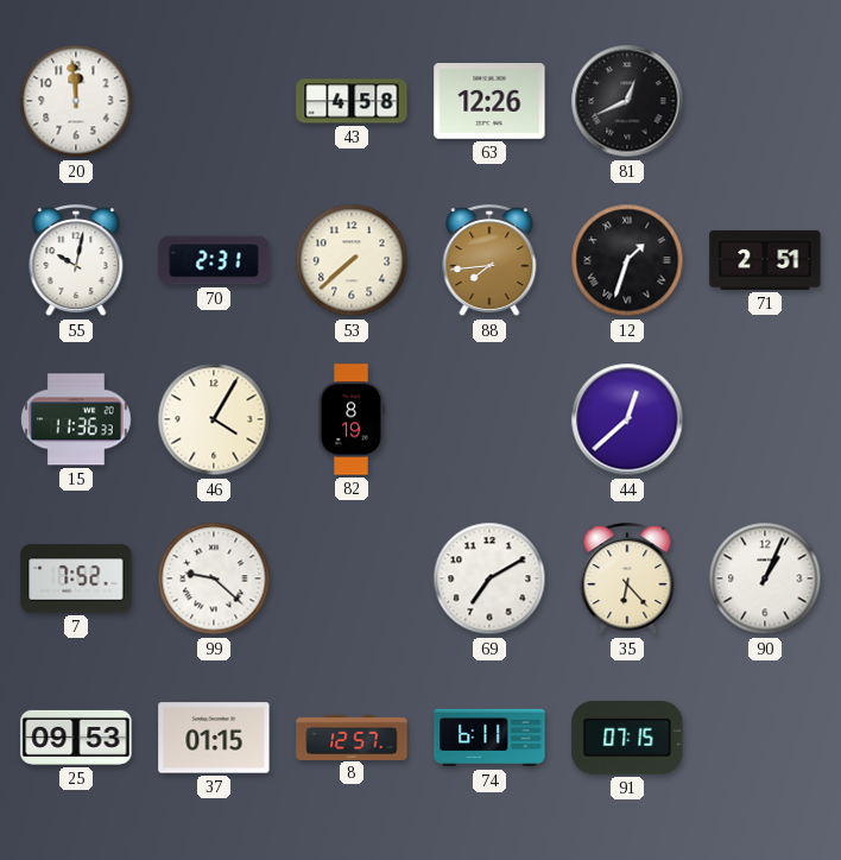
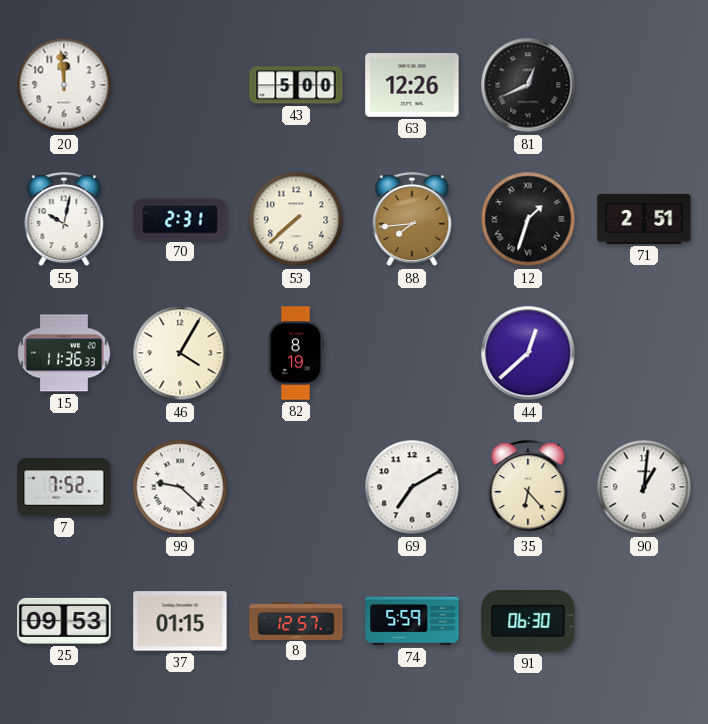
43: 4:58 -> 5:00
90: 1:04 -> 1:01
74: 6:11 -> 5:59
91: 07:15 -> 06:30
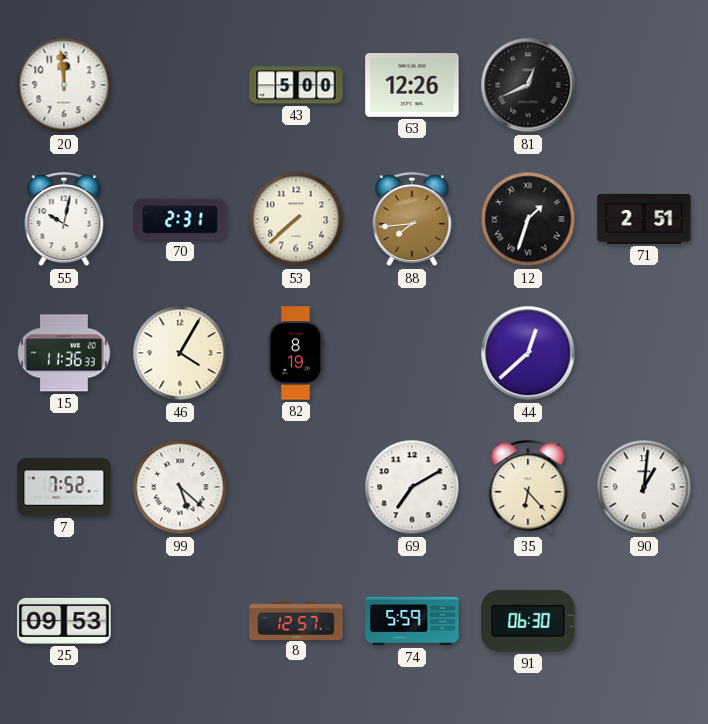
99: 9:22 -> 5:22
37: 01:15 -> none
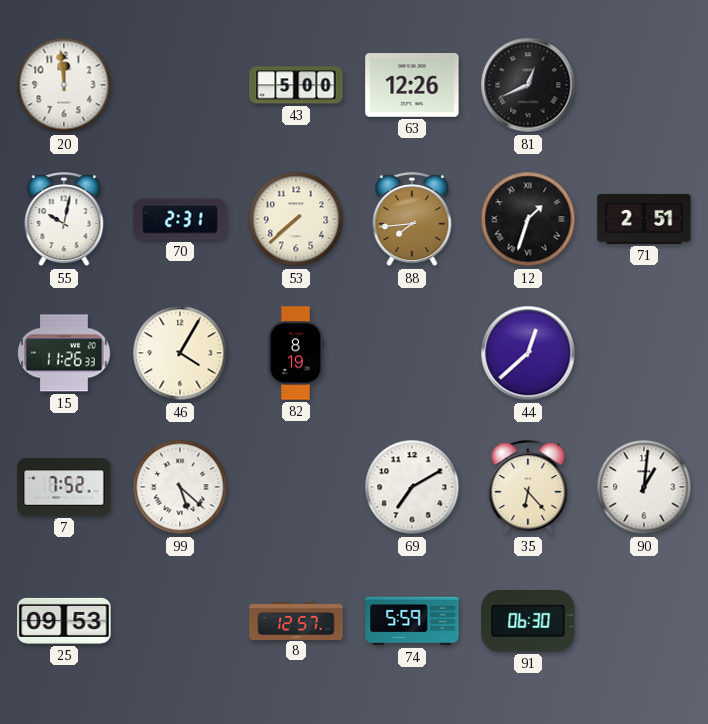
15: 11:36 -> 11:26
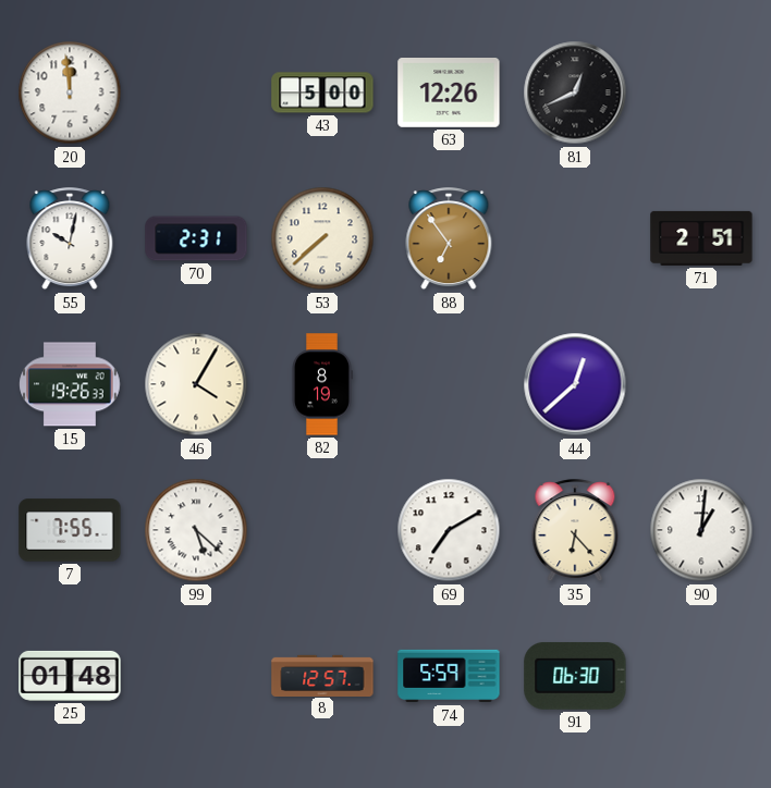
88: 7:44 -> 6:54
12: 1:33 -> none
15: 11:26 -> 19:26
7: 7:52 -> 7:55
25: 09:53 -> 01:48
